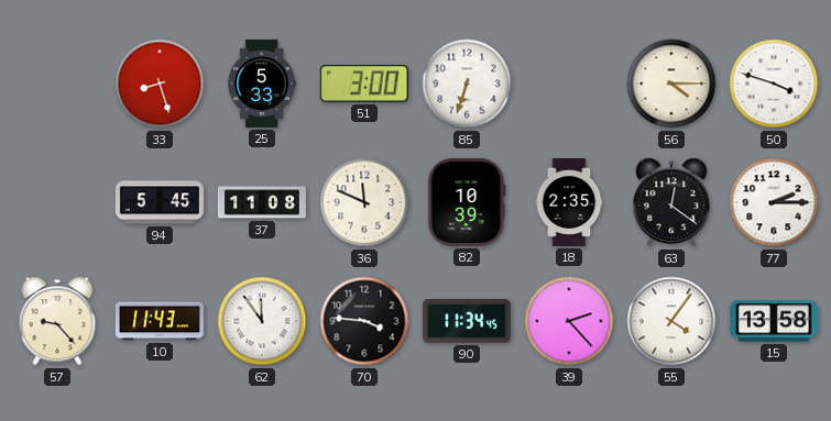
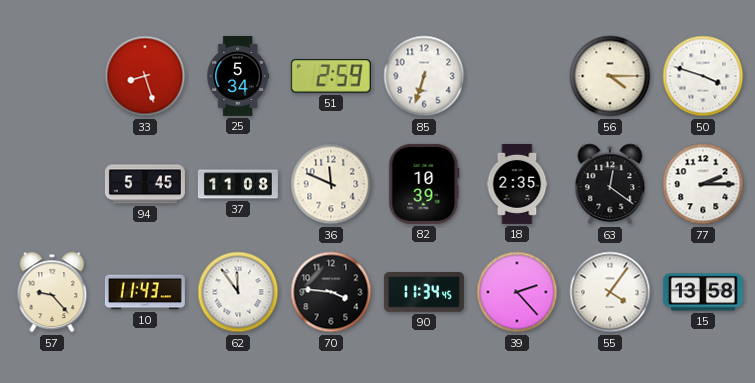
25: 5:33 -> 5:34
51: 3:00 -> 2:59
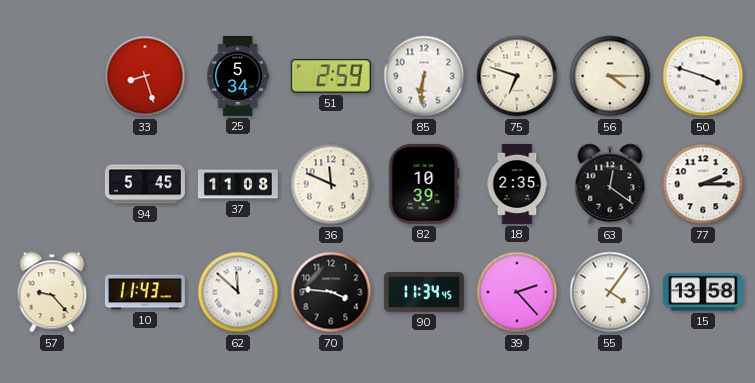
85: 6:33 -> 6:31
75: none -> 6:48
62: 11:54 -> 11:52
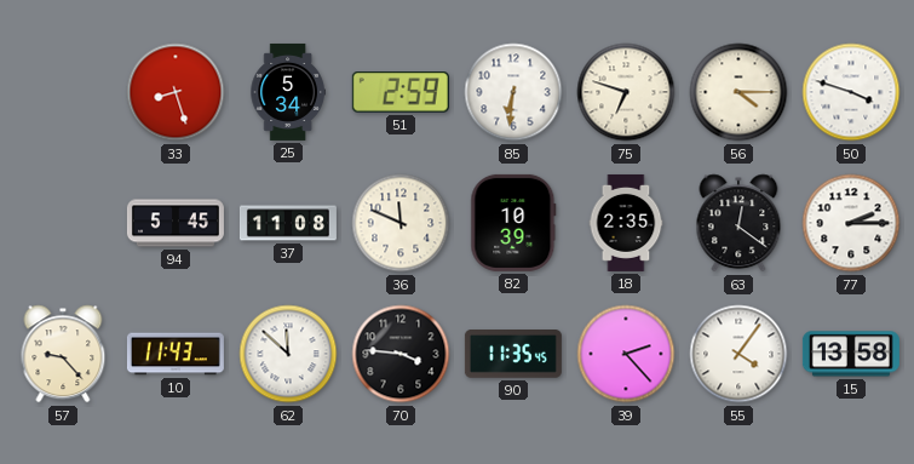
90: 11:34 -> 11:35
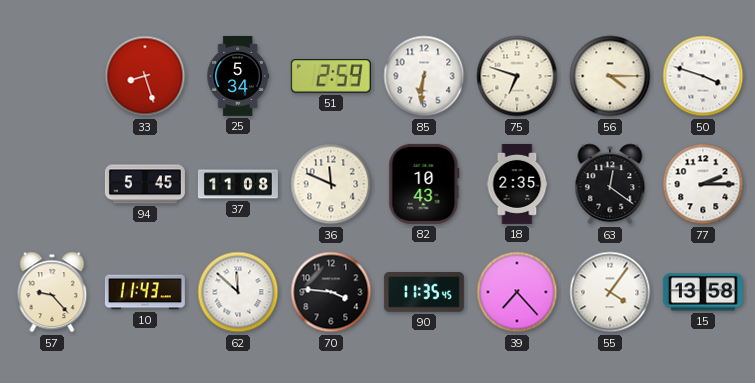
82: 10:39 -> 10:43
39: 2:23 -> 7:23
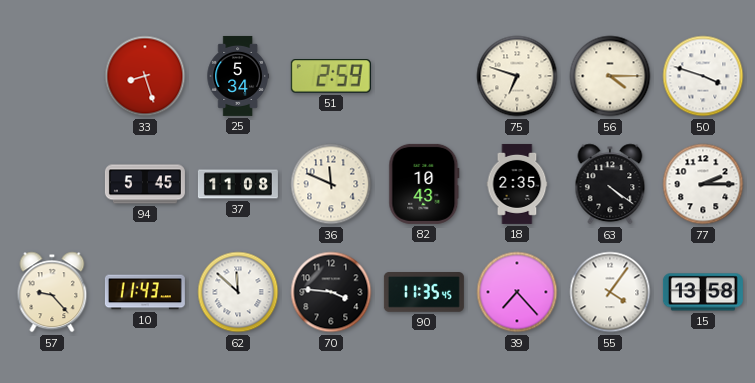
85: 6:31 -> none
63: 12:21 -> 4:21
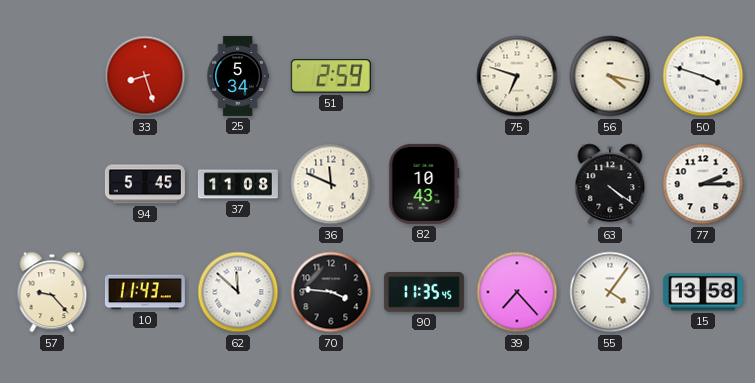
56: 4:15 -> 4:17
18: 2:35 -> none
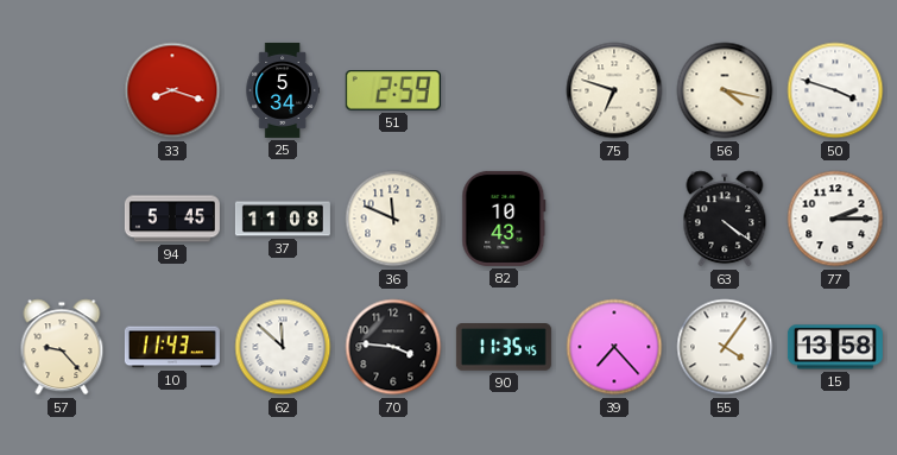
33: 8:27 -> 8:18
